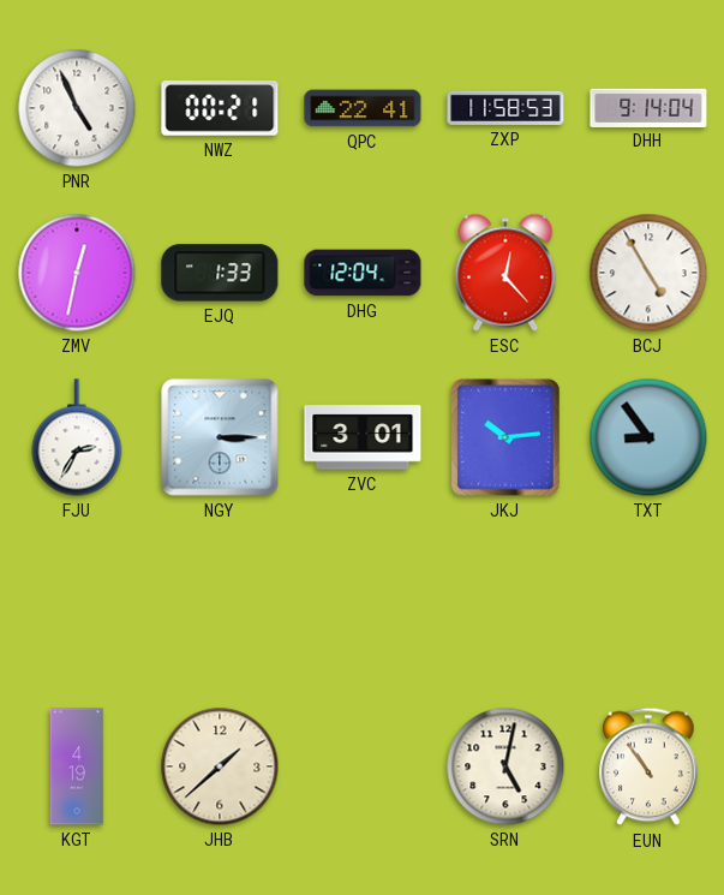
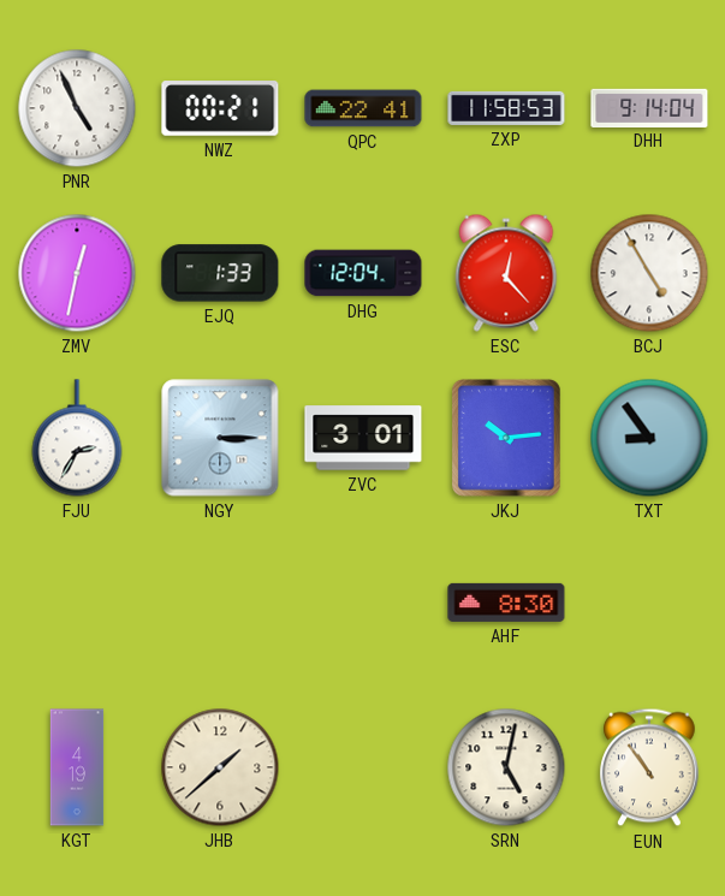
AHF: none -> 8:30
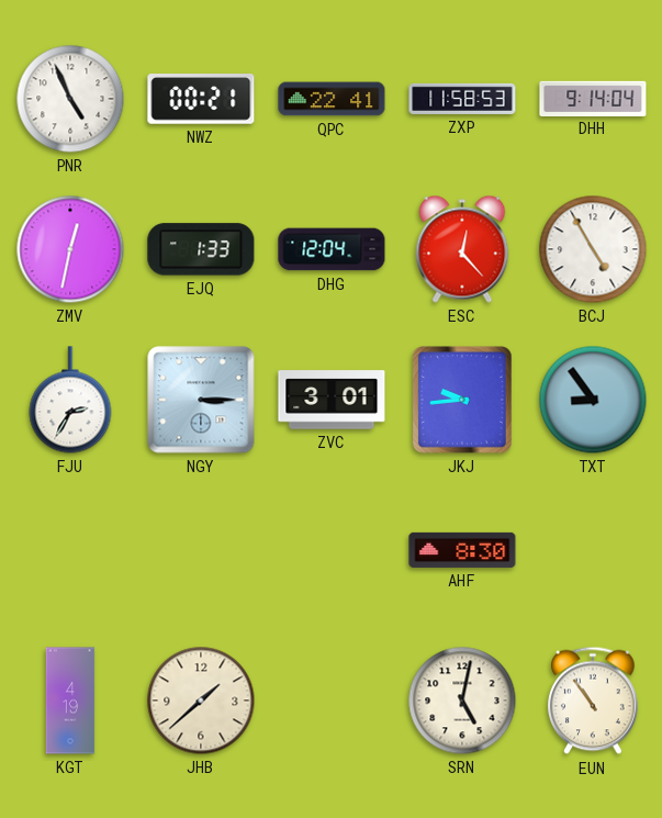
JKJ: 10:14 -> 9:44
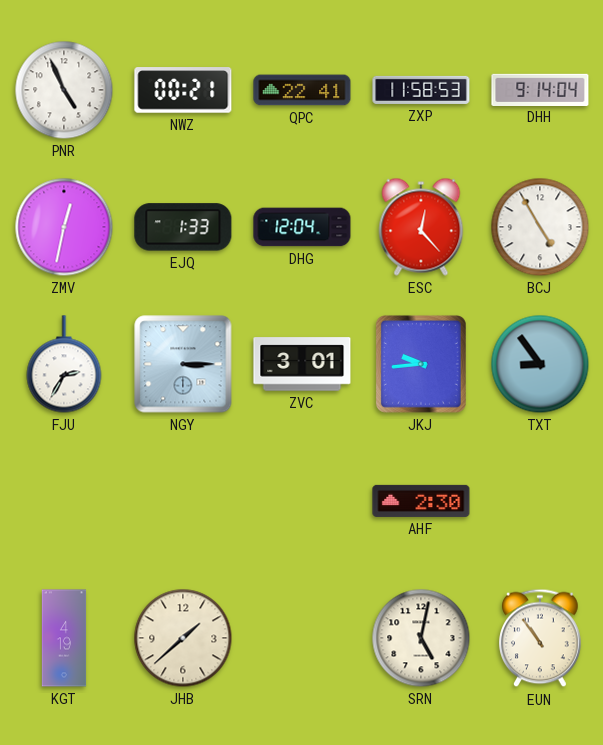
AHF: 8:30 -> 2:30
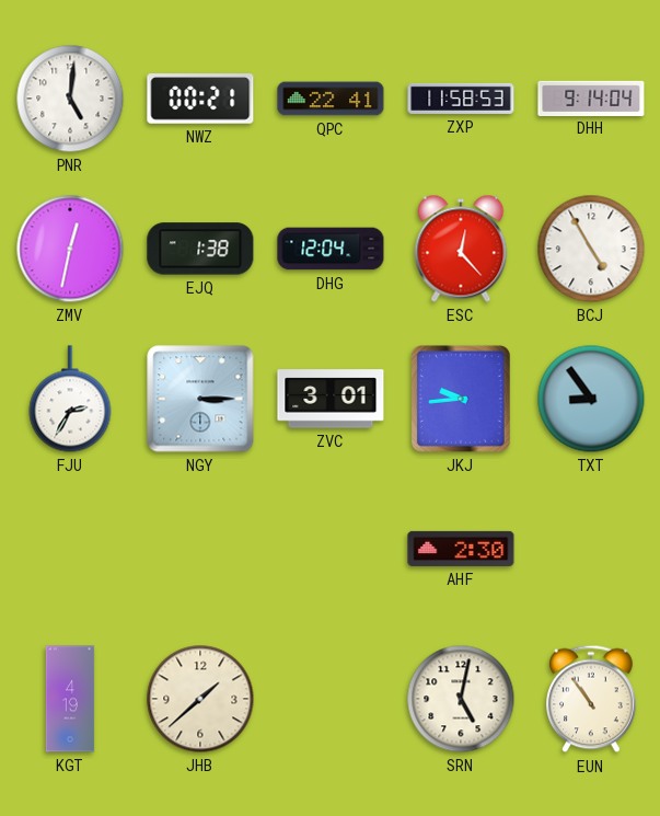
PNR: 4:56 -> 5:01
EJQ: 1:33 -> 1:38
